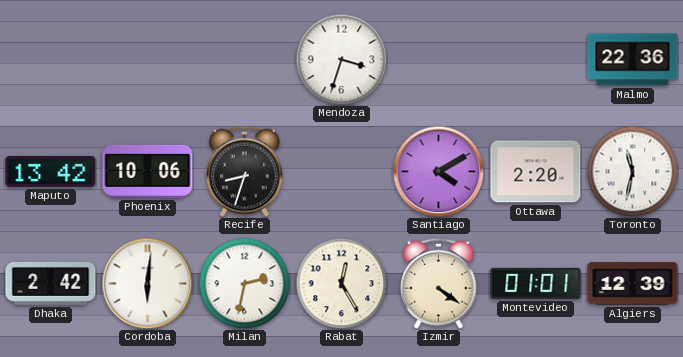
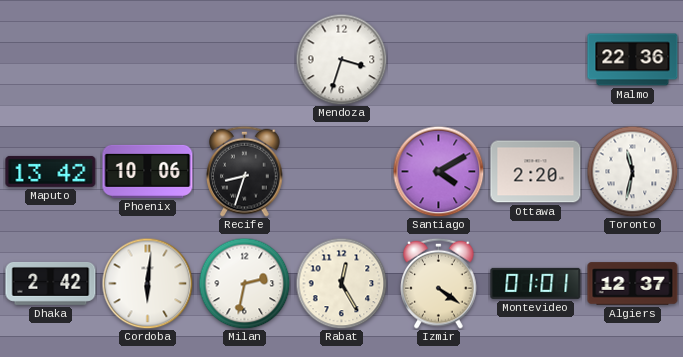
Algiers: 12:39 -> 12:37
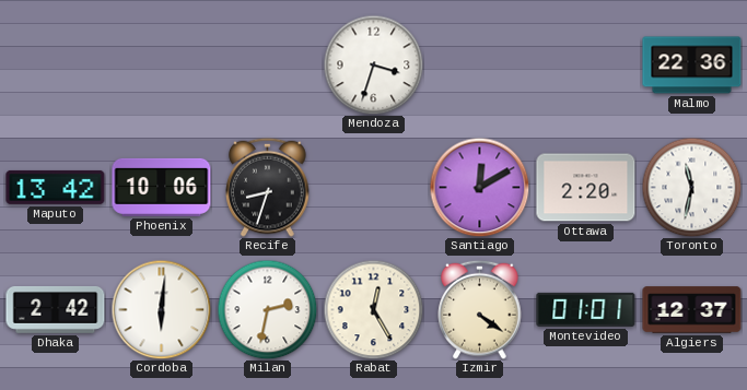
Santiago: 4:10 -> 12:10
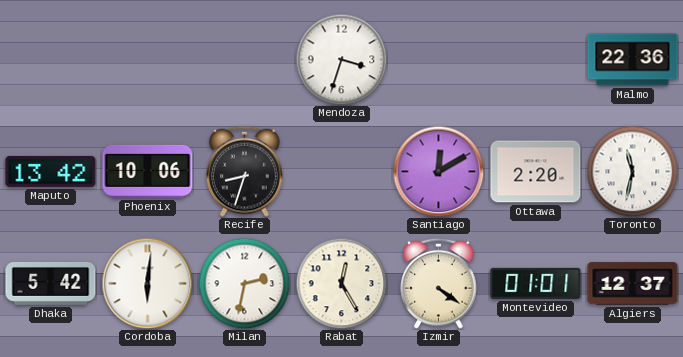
Dhaka: 2:42 -> 5:42
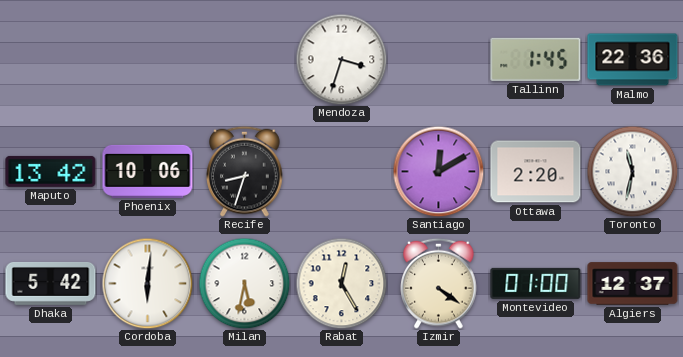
Tallinn: none -> 1:45
Milan: 2:32 -> 5:32
Montevideo: 01:01 -> 01:00
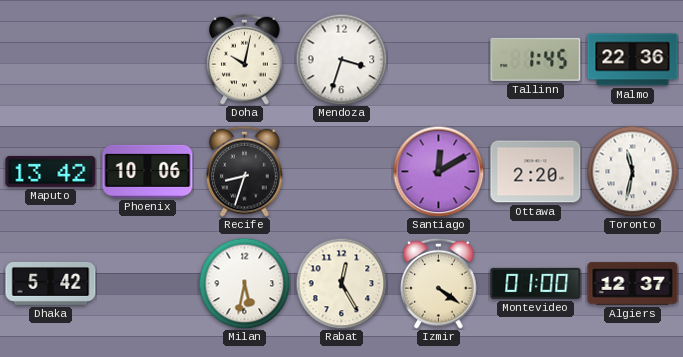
Doha: none -> 10:02
Cordoba: 6:01 -> none
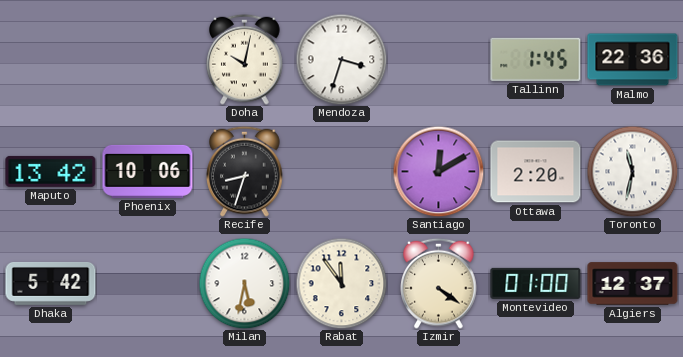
Rabat: 12:25 -> 11:54
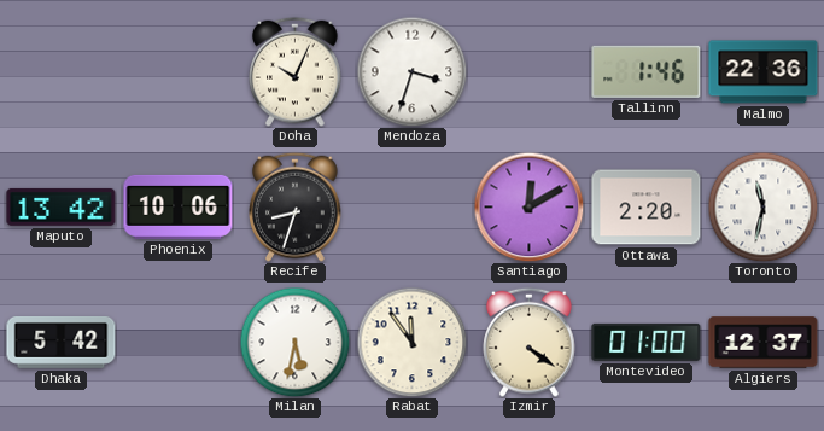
Doha: 10:02 -> 10:04
Tallinn: 1:45 -> 1:46
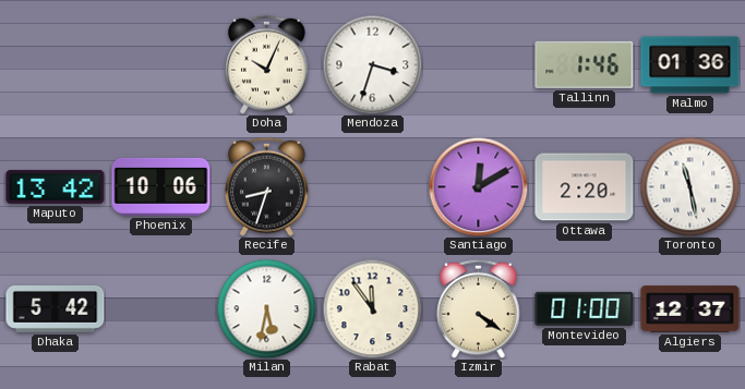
Malmo: 22:36 -> 01:36
Toronto: 11:32 -> 11:28
